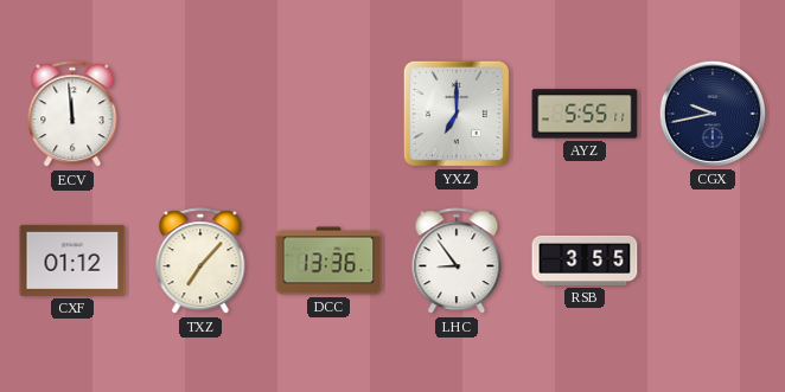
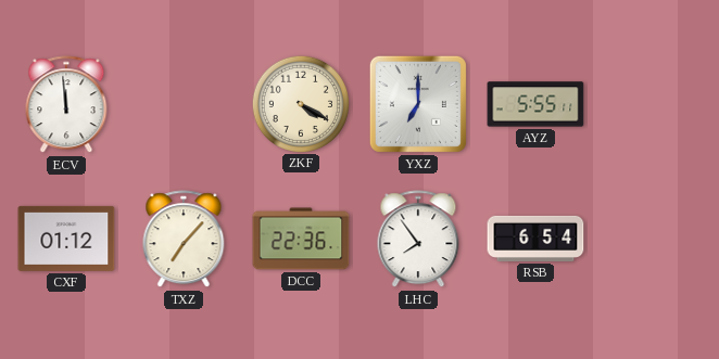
ZKF: none -> 4:20
CGX: 9:43 -> none
DCC: 13:36 -> 22:36
LHC: 8:54 -> 7:54
RSB: 3:55 -> 6:54
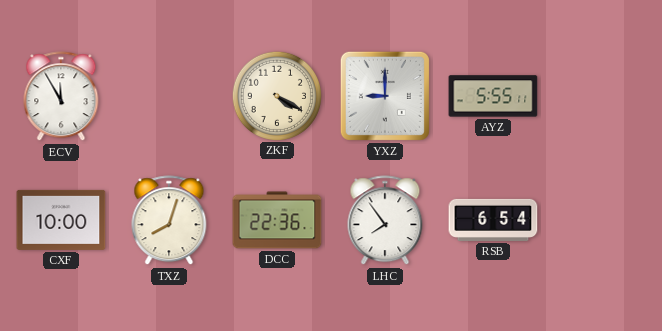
ECV: 11:59 -> 11:55
YXZ: 7:00 -> 9:00
CXF: 01:12 -> 10:00
TXZ: 7:07 -> 8:03
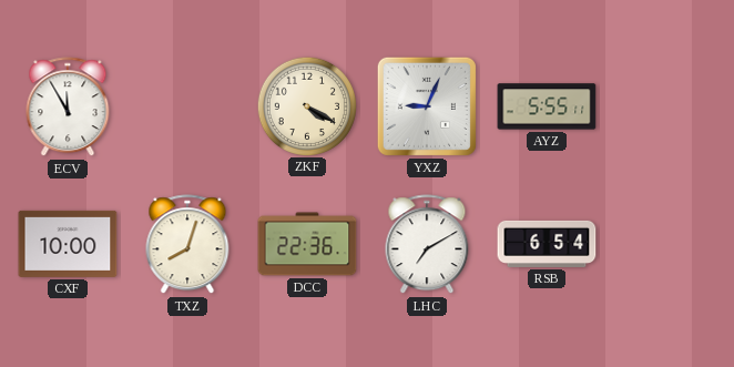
YXZ: 9:00 -> 9:04
LHC: 7:54 -> 7:10
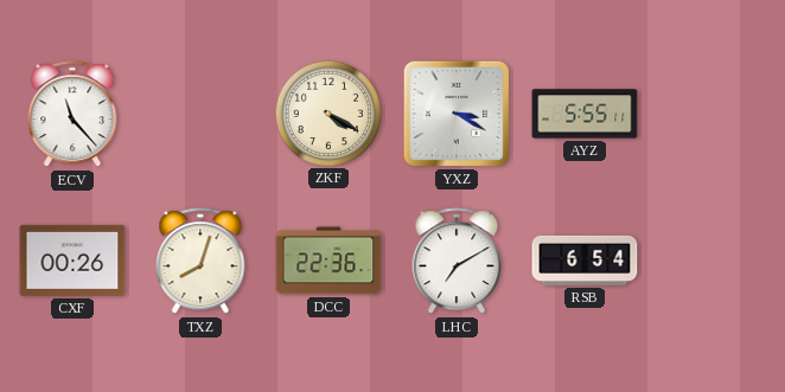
ECV: 11:55 -> 11:23
YXZ: 9:04 -> 3:20
CXF: 10:00 -> 00:26
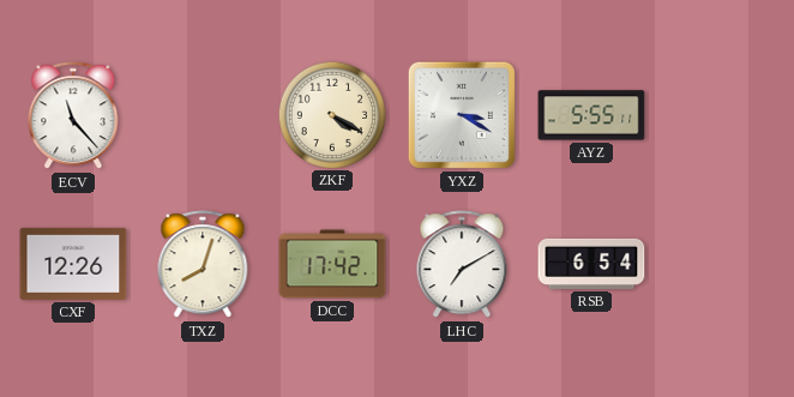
CXF: 00:26 -> 12:26
DCC: 22:36 -> 17:42
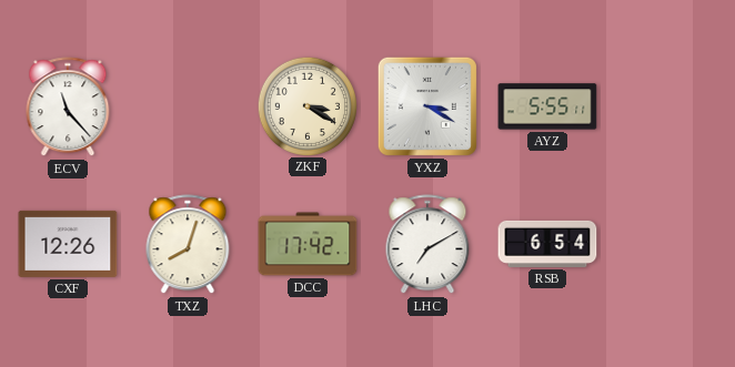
ZKF: 4:20 -> 3:20
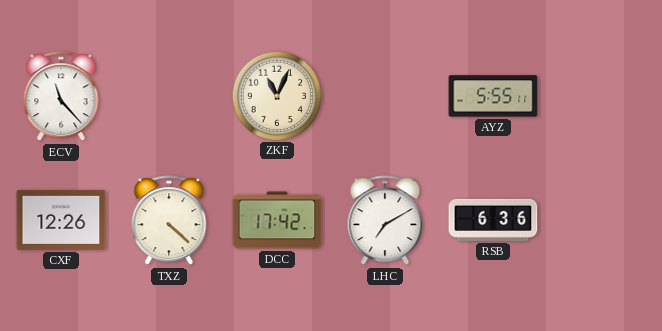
ZKF: 3:20 -> 11:04
YXZ: 3:20 -> none
TXZ: 8:03 -> 4:22
RSB: 6:54 -> 6:36
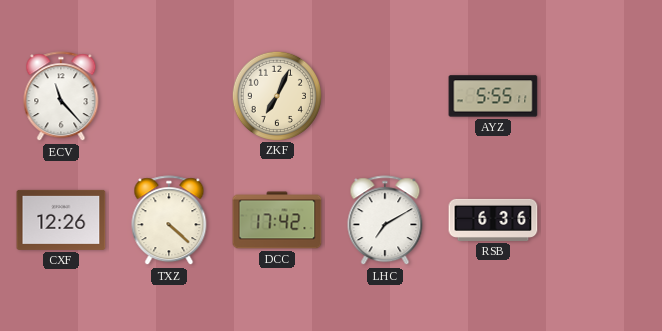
ZKF: 11:04 -> 7:04
